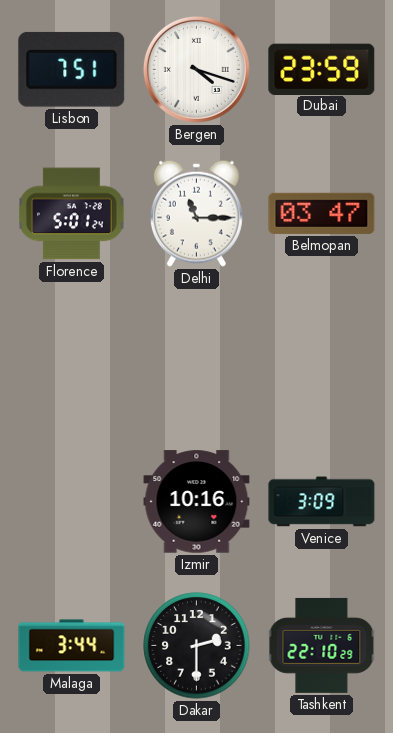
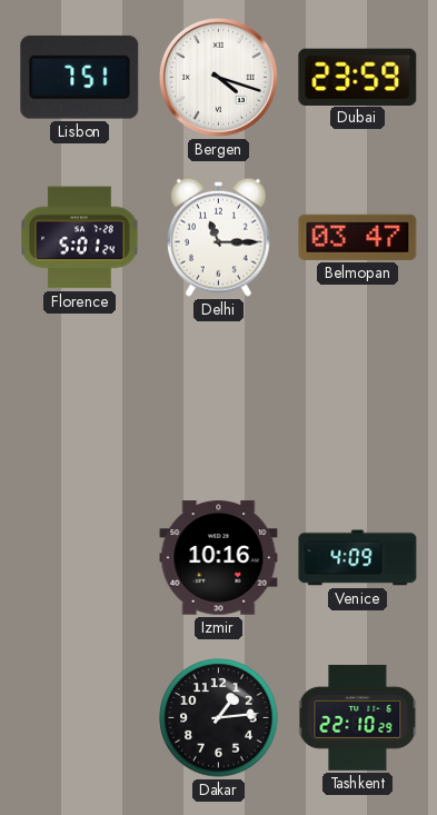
Venice: 3:09 -> 4:09
Malaga: 3:44 -> none
Dakar: 2:30 -> 1:14
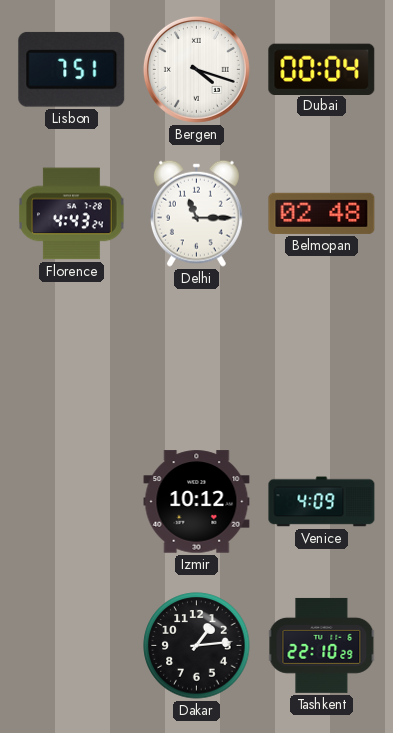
Dubai: 23:59 -> 00:04
Florence: 5:01 -> 4:43
Belmopan: 03:47 -> 02:48
Izmir: 10:16 -> 10:12
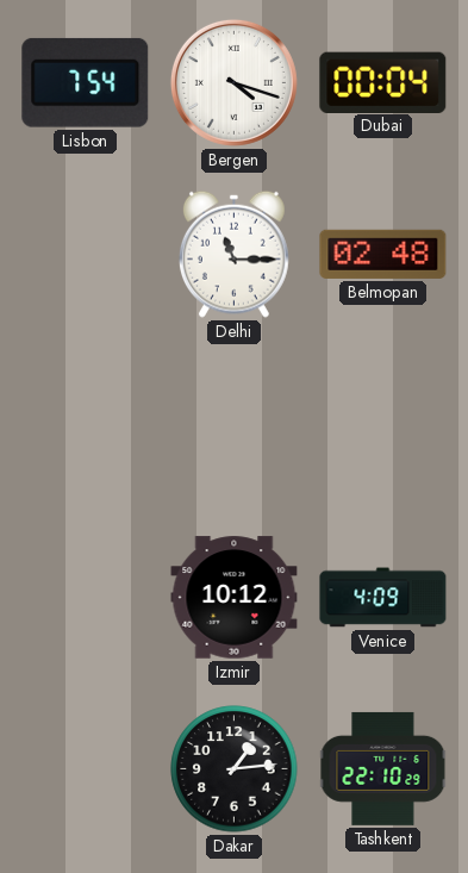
Lisbon: 7:51 -> 7:54
Florence: 4:43 -> none
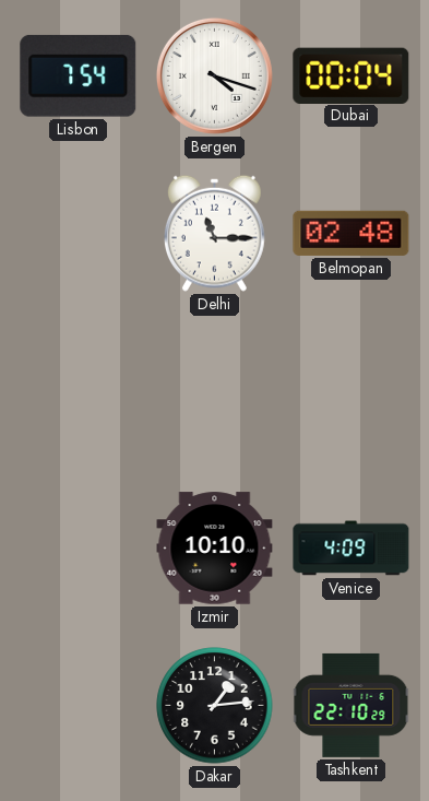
Izmir: 10:12 -> 10:10
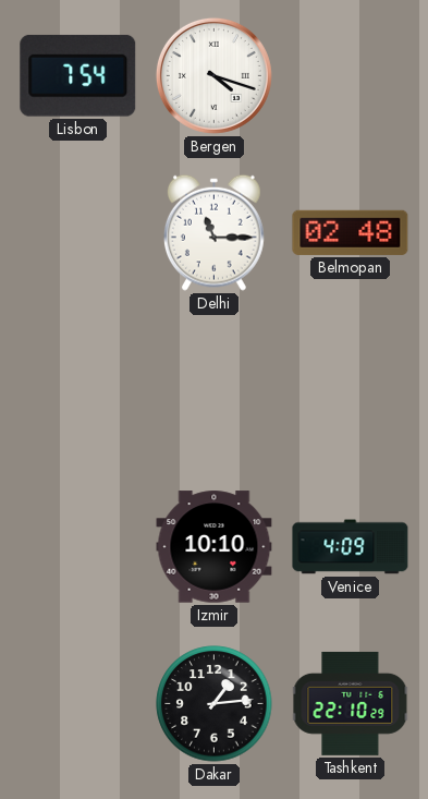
Dubai: 00:04 -> none
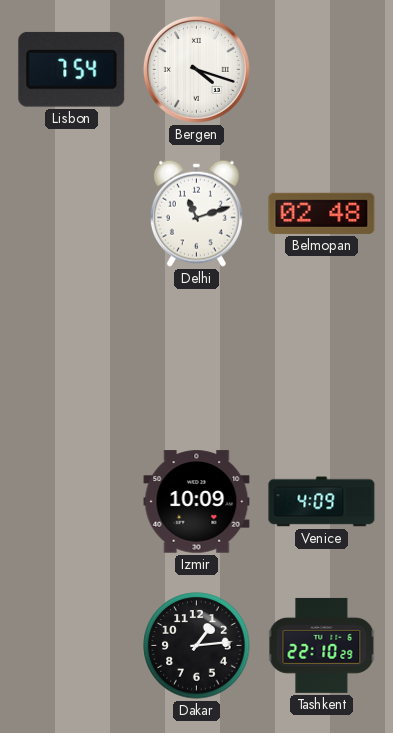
Delhi: 11:15 -> 11:12
Izmir: 10:10 -> 10:09
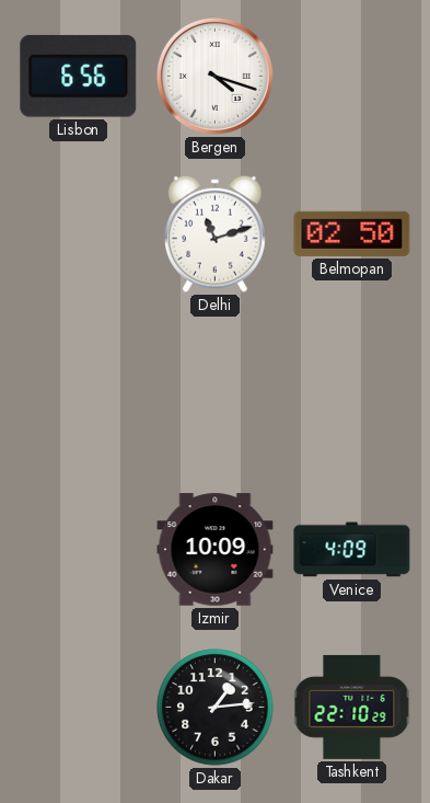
Lisbon: 7:54 -> 6:56
Belmopan: 02:48 -> 02:50
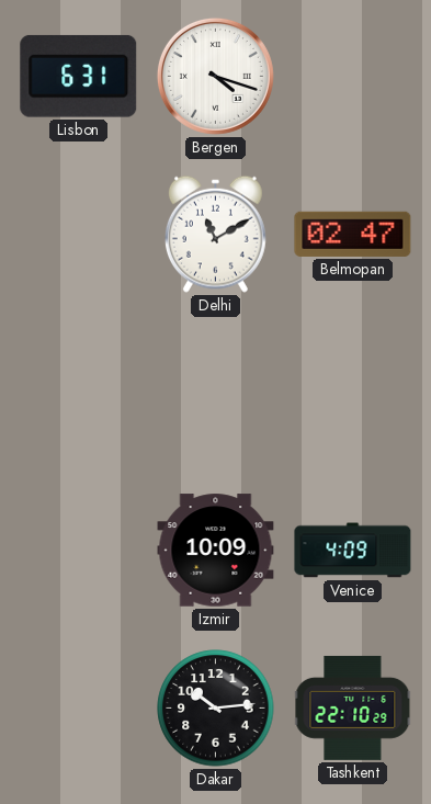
Lisbon: 6:56 -> 6:31
Delhi: 11:12 -> 11:10
Belmopan: 02:50 -> 02:47
Dakar: 1:14 -> 10:14
